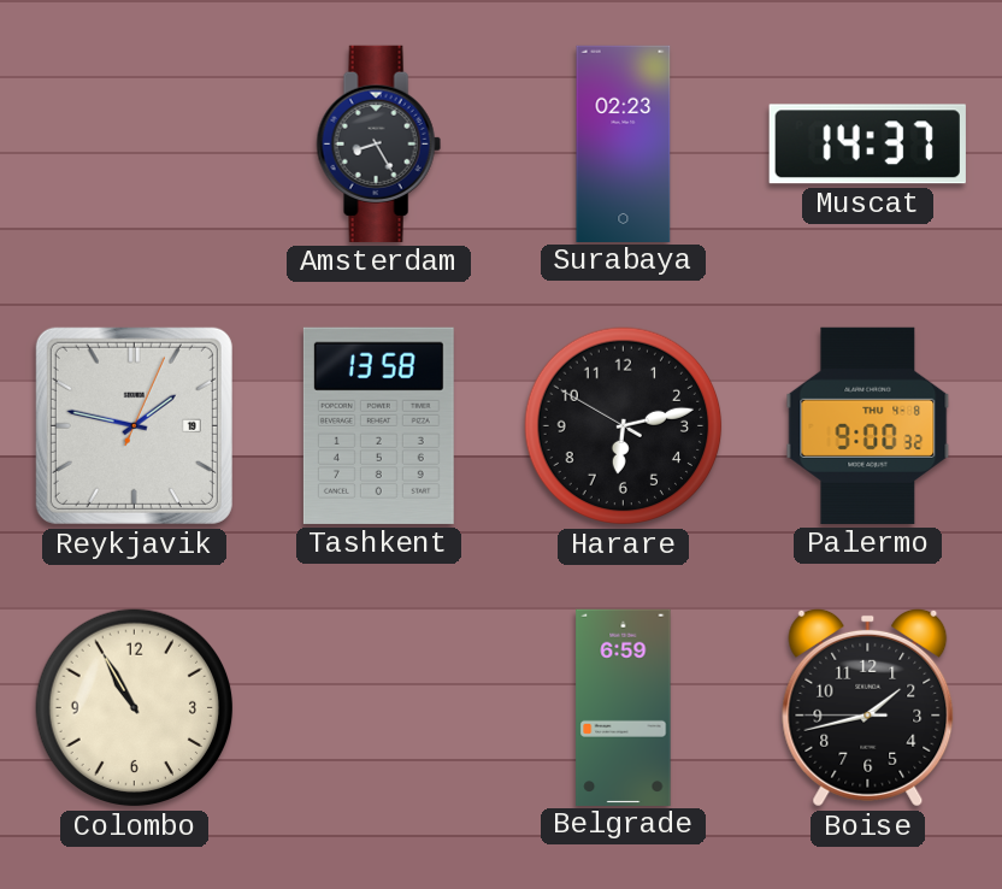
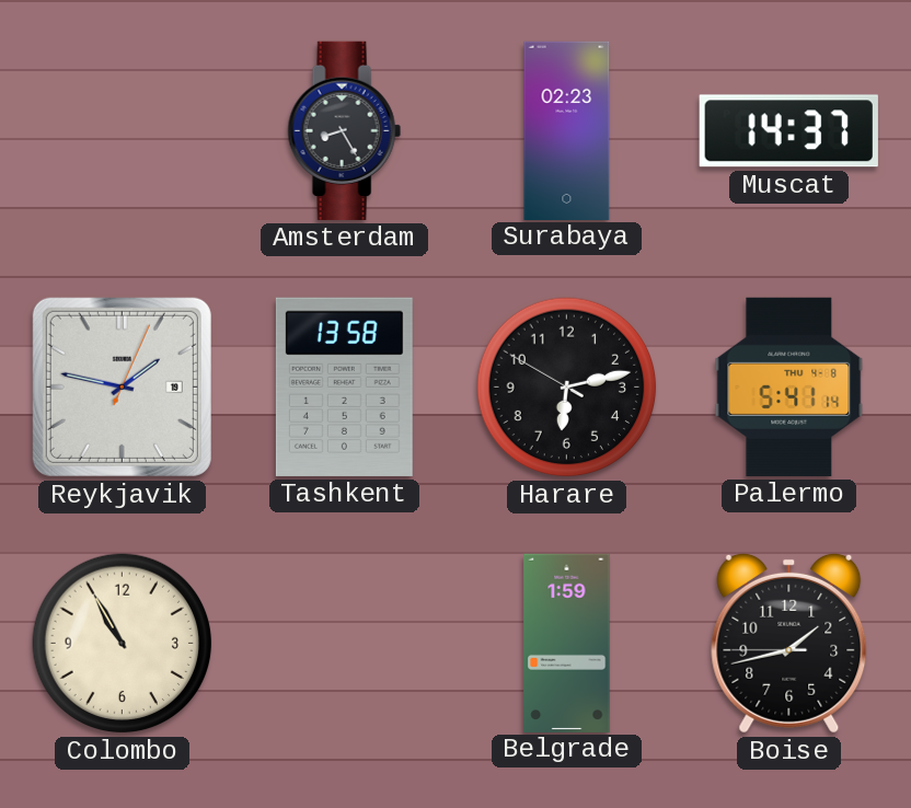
Palermo: 9:00 -> 5:41
Belgrade: 6:59 -> 1:59
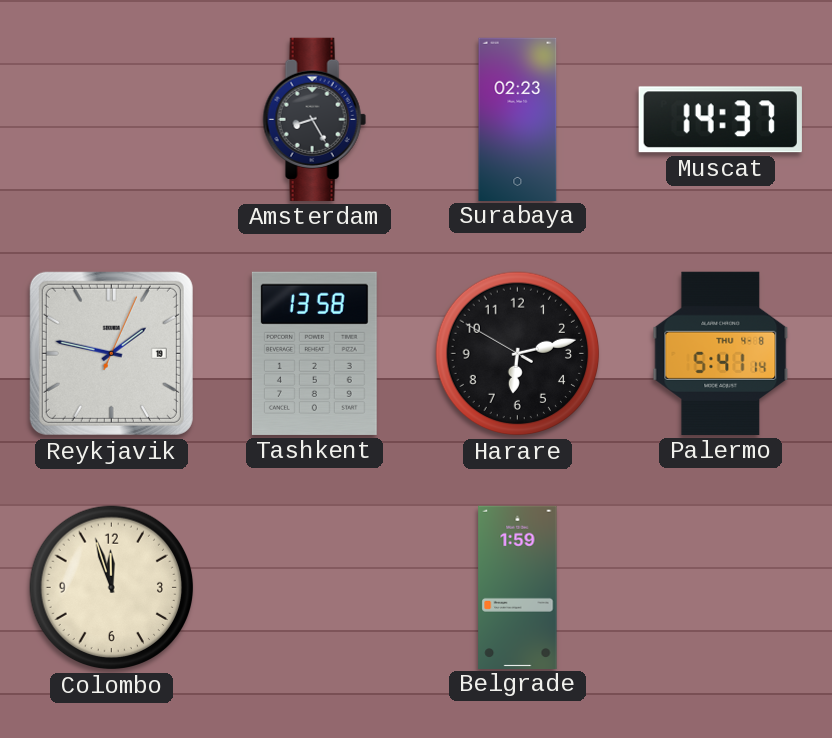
Colombo: 10:55 -> 11:57
Boise: 1:42 -> none
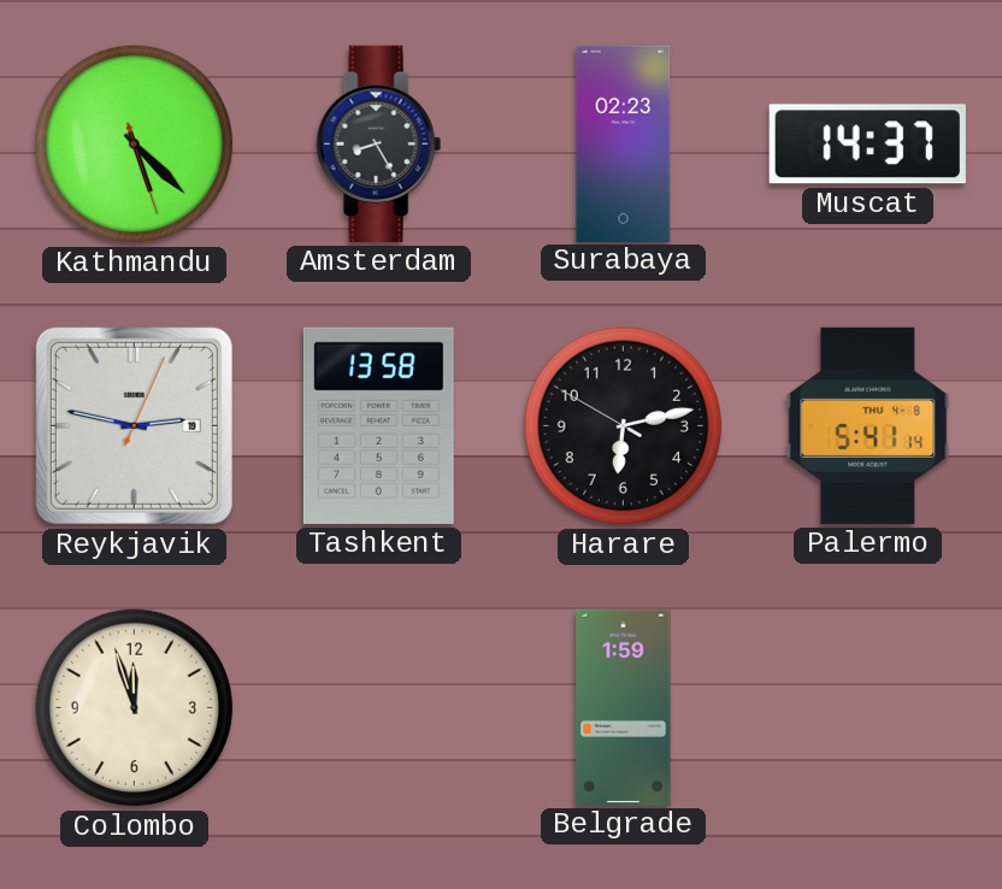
Kathmandu: none -> 5:22
Reykjavik: 1:47 -> 2:47
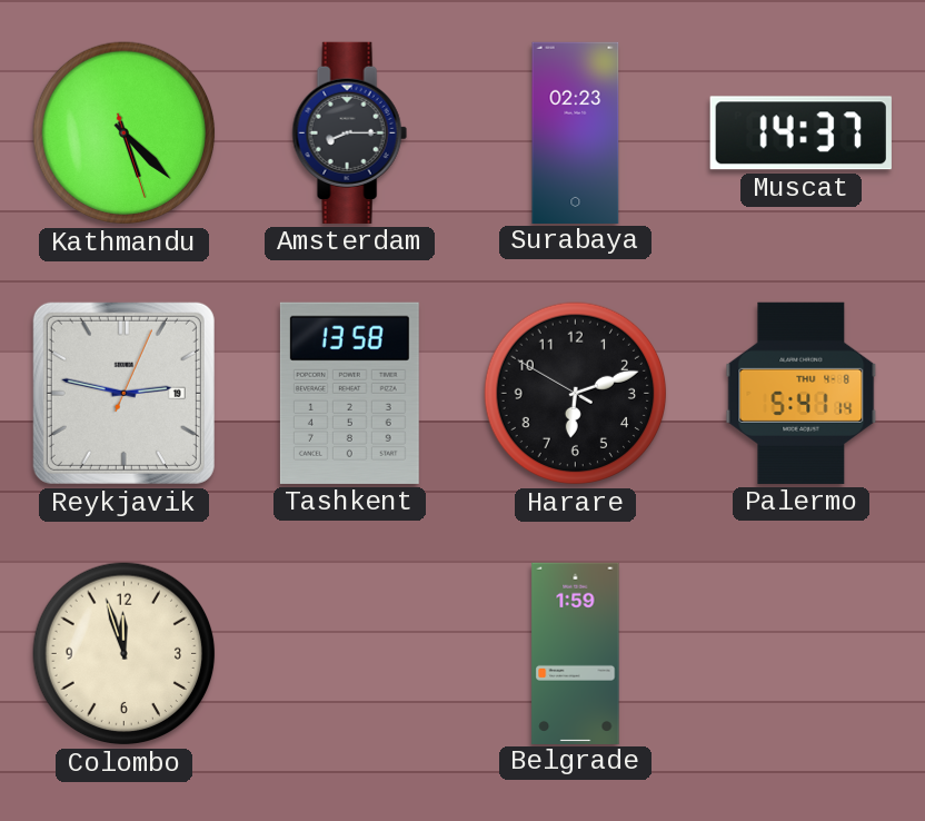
Amsterdam: 8:25 -> 8:15
Harare: 6:12 -> 6:11
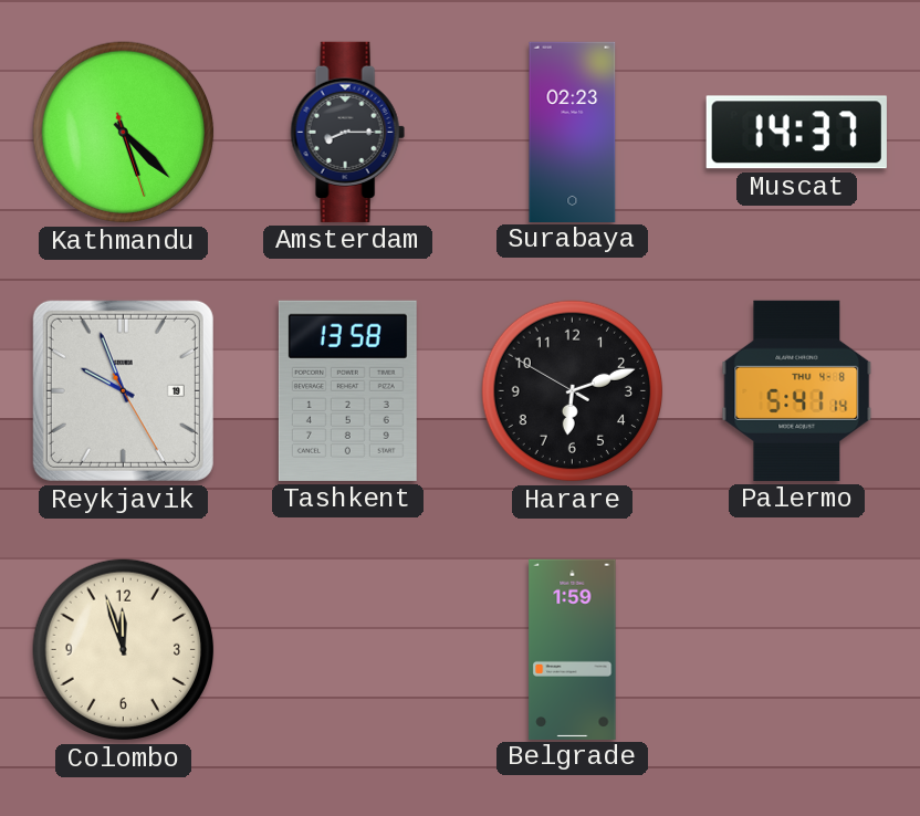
Reykjavik: 2:47 -> 9:56
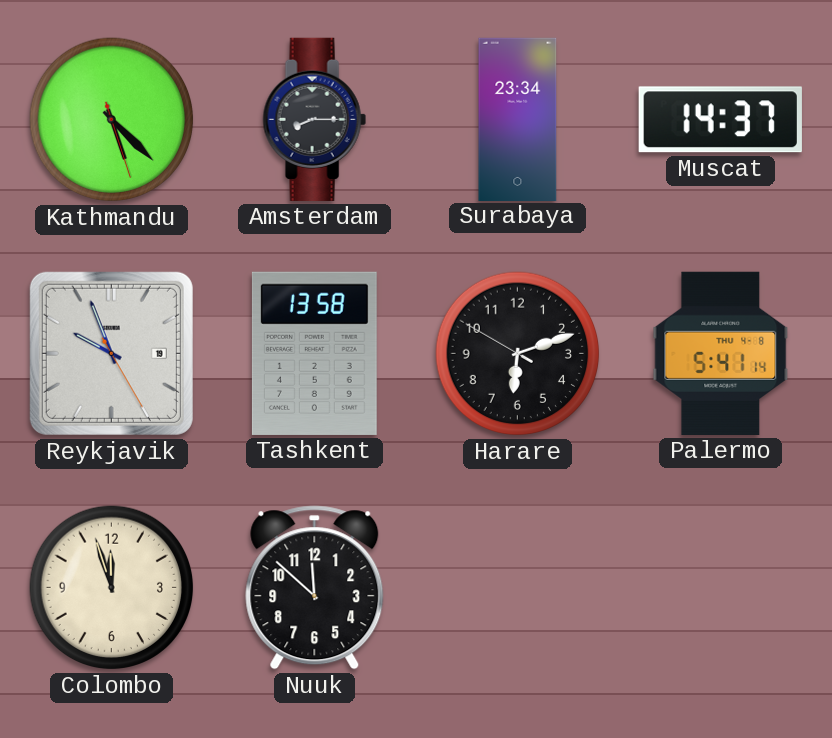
Surabaya: 02:23 -> 23:34
Nuuk: none -> 11:52
Belgrade: 1:59 -> none
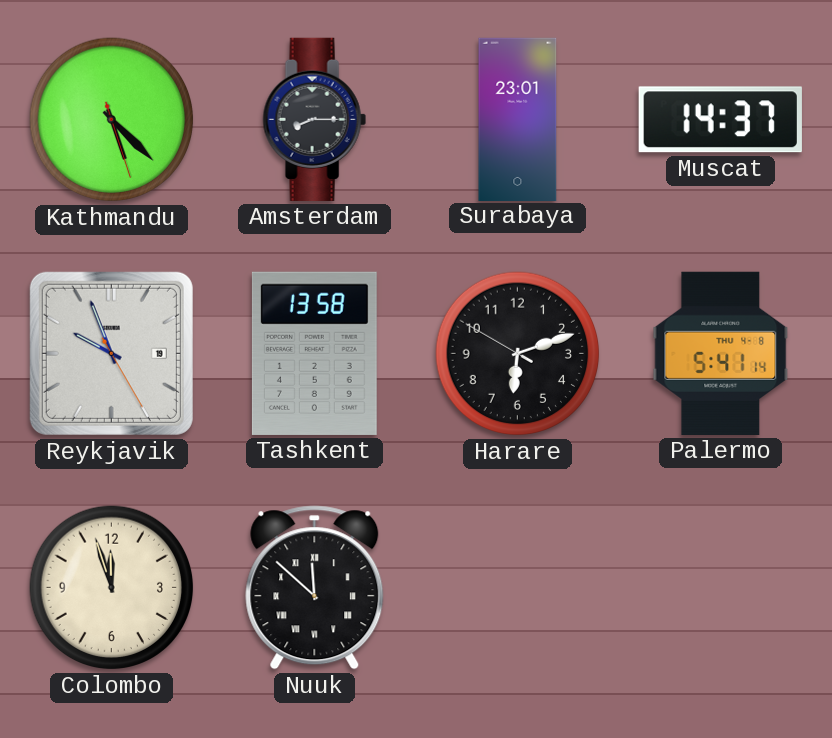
Surabaya: 23:34 -> 23:01
Nuuk numerals: Arabic -> Roman
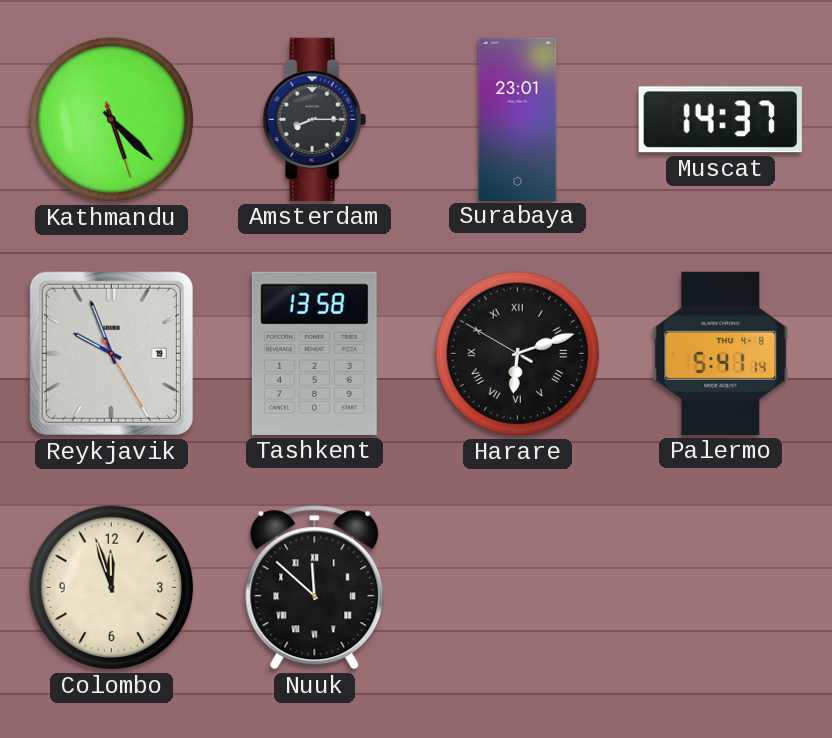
Harare numerals: Arabic -> Roman
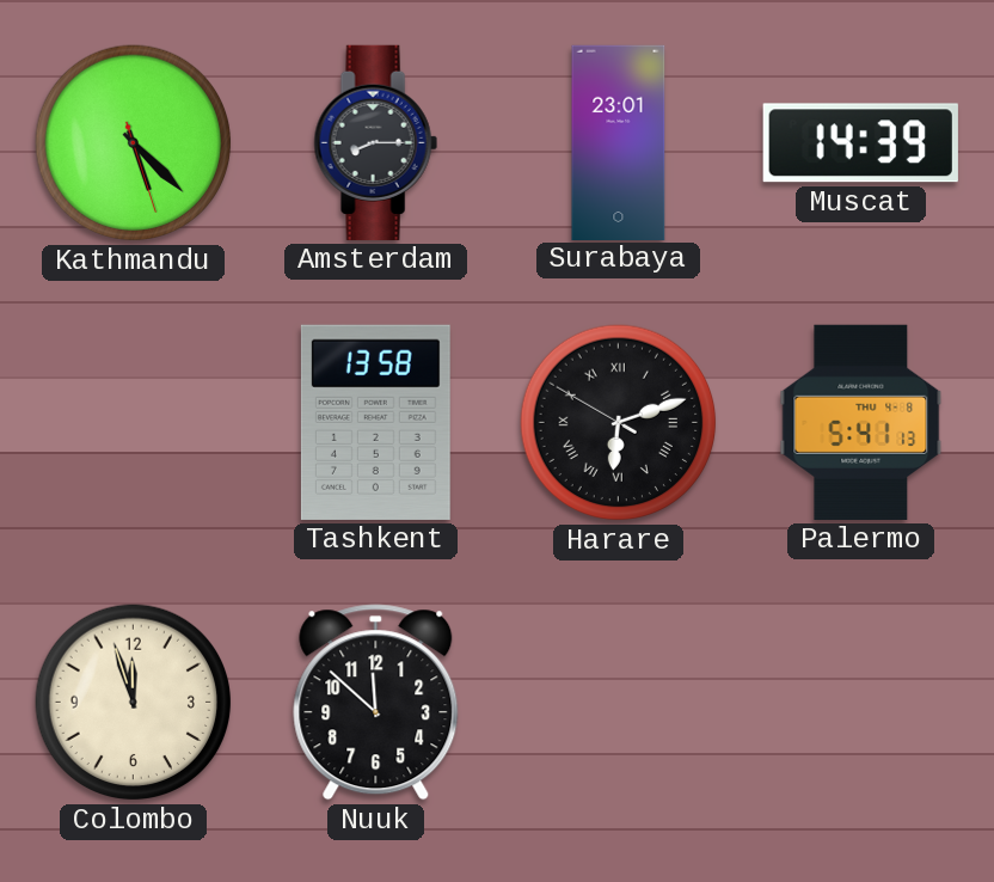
Muscat: 14:37 -> 14:39
Reykjavik: 9:56 -> none
Palermo: 5:41:14 -> 5:41:13
Nuuk numerals: Roman -> Arabic
